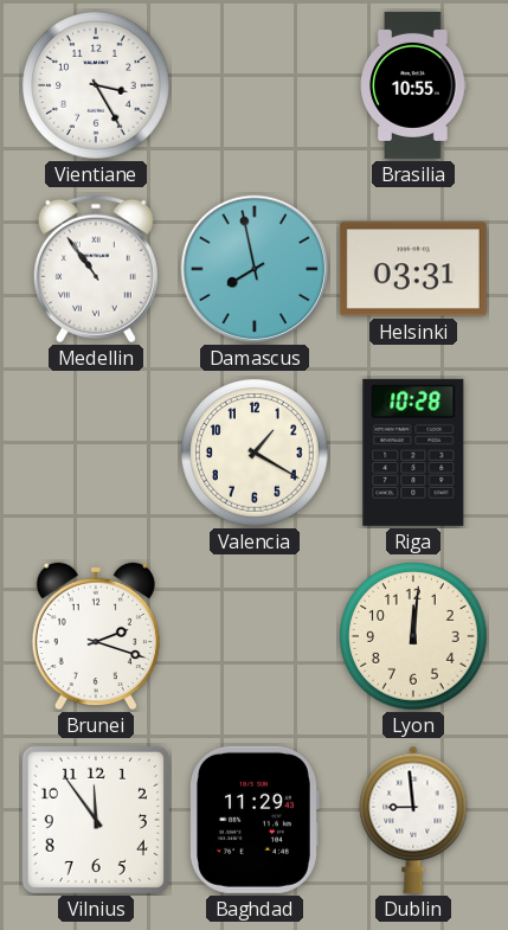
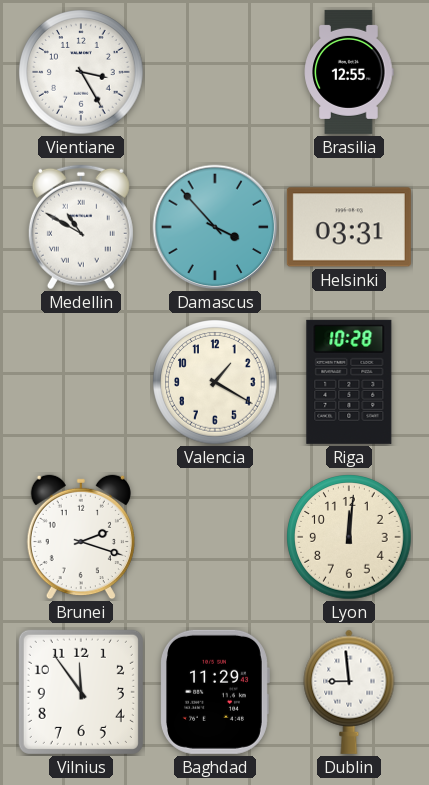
Brasilia: 10:55 -> 12:55
Medellin: 10:54 -> 10:50
Damascus: 7:58 -> 3:53
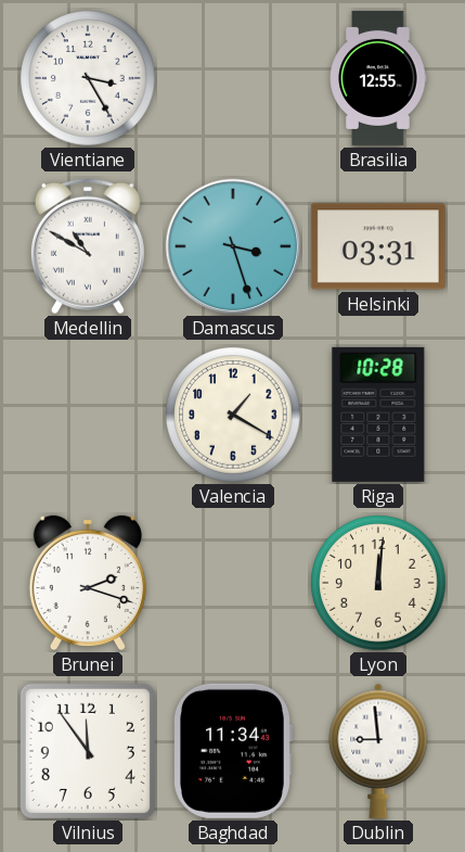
Damascus: 3:53 -> 3:27
Baghdad: 11:29 -> 11:34
